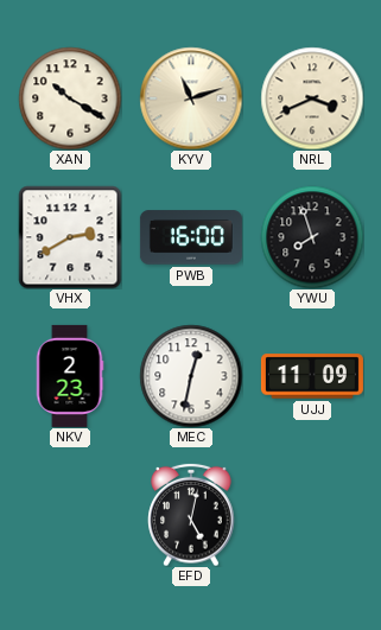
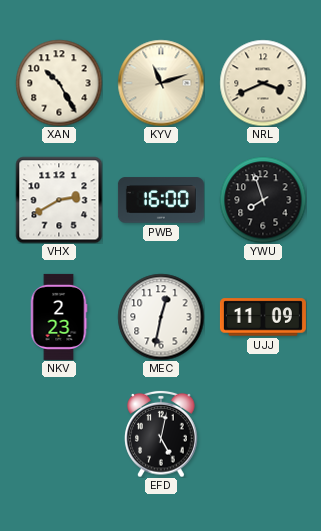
XAN: 10:20 -> 10:25
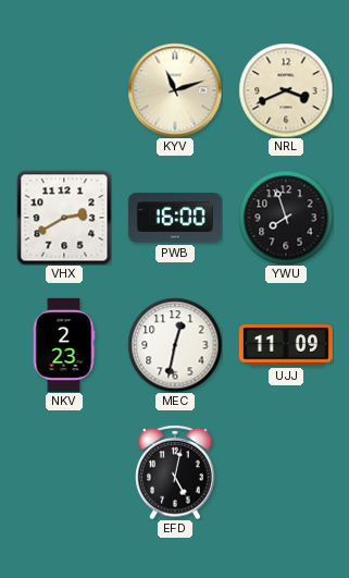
XAN: 10:25 -> none
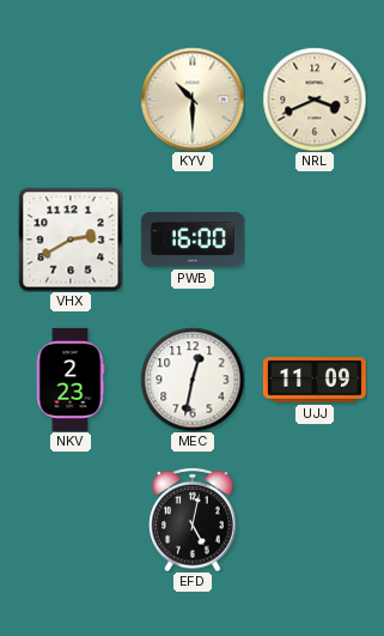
KYV: 11:12 -> 10:30
YWU: 7:57 -> none
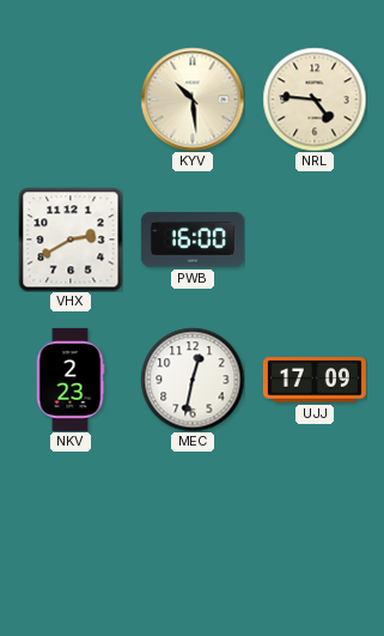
KYV: 10:30 -> 10:29
NRL: 3:41 -> 4:46
UJJ: 11:09 -> 17:09
EFD: 5:02 -> none
